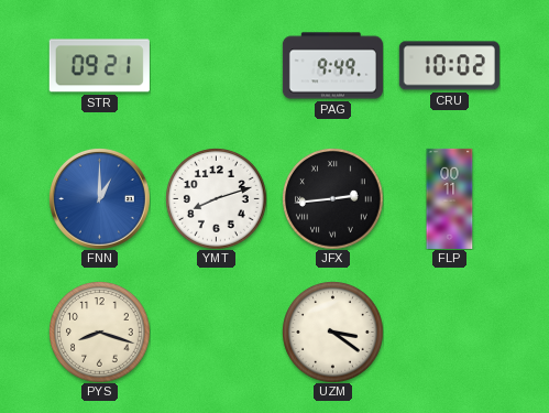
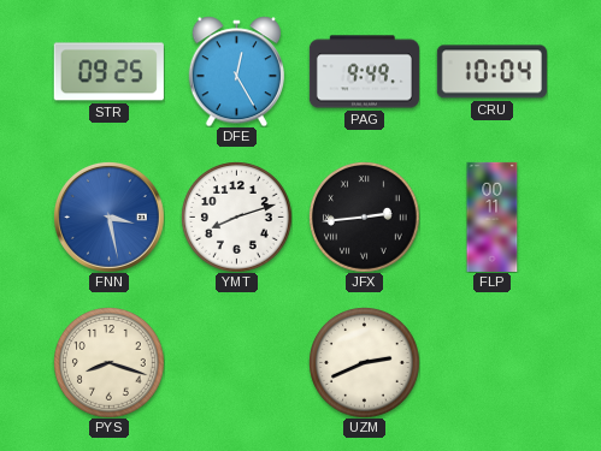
STR: 09:21 -> 09:25
DFE: none -> 12:25
CRU: 10:02 -> 10:04
FNN: 1:00 -> 3:28
UZM: 3:21 -> 2:41
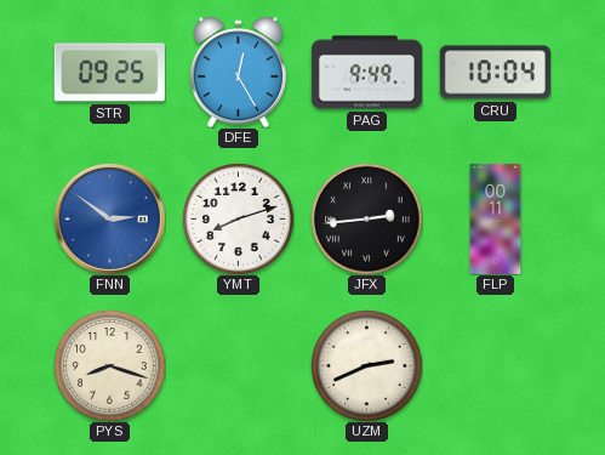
FNN: 3:28 -> 2:51
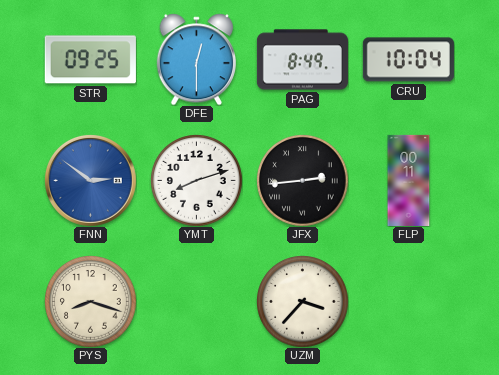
DFE: 12:25 -> 12:30
PAG: 9:49 -> 8:49
UZM: 2:41 -> 3:37
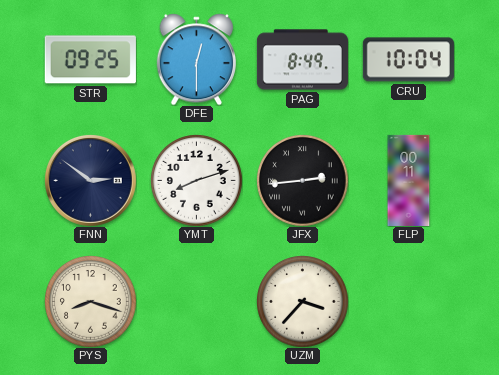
FNN dial: blue -> navy
